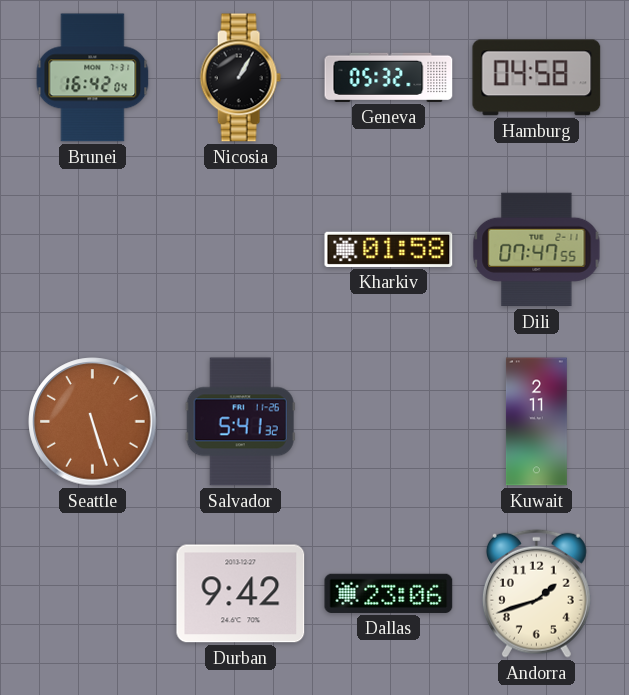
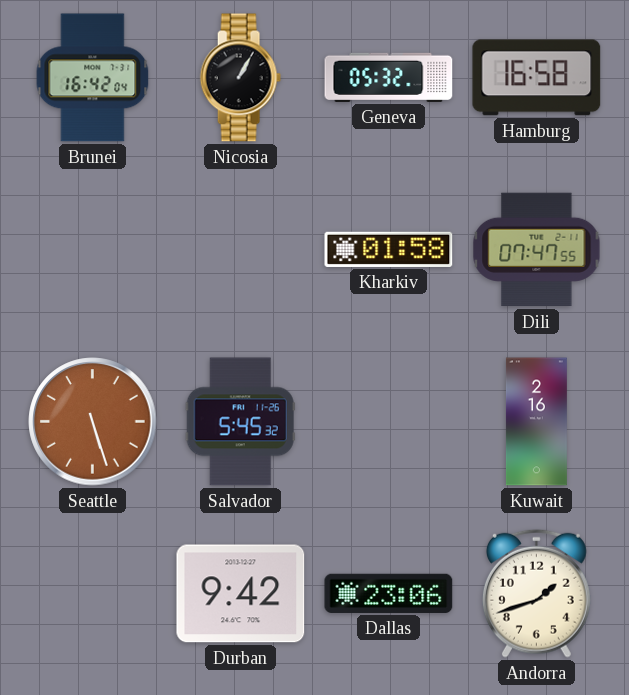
Hamburg: 04:58 -> 16:58
Salvador: 5:41 -> 5:45
Kuwait: 2:11 -> 2:16
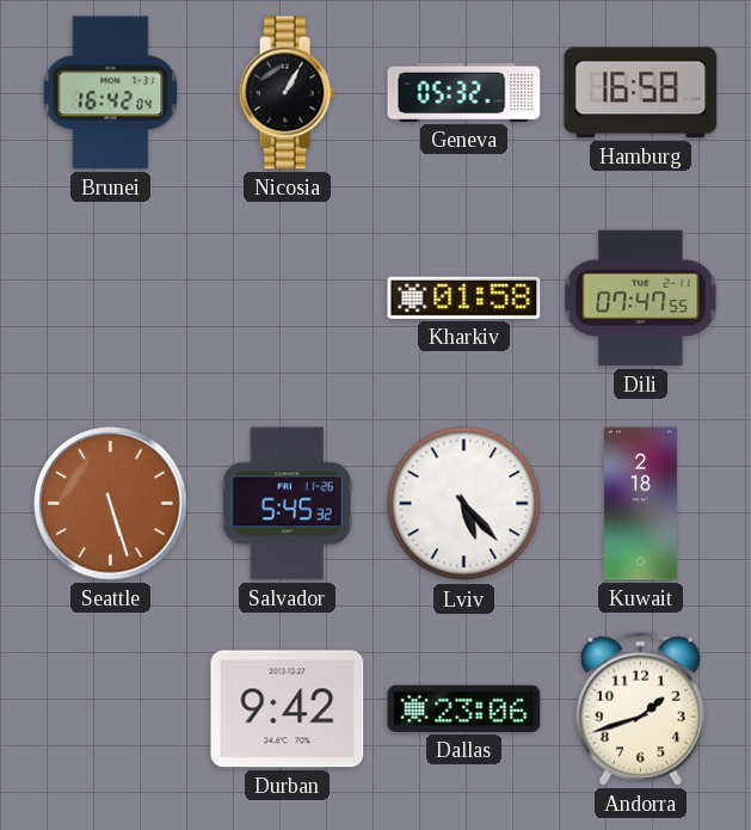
Lviv: none -> 5:23
Kuwait: 2:16 -> 2:18
